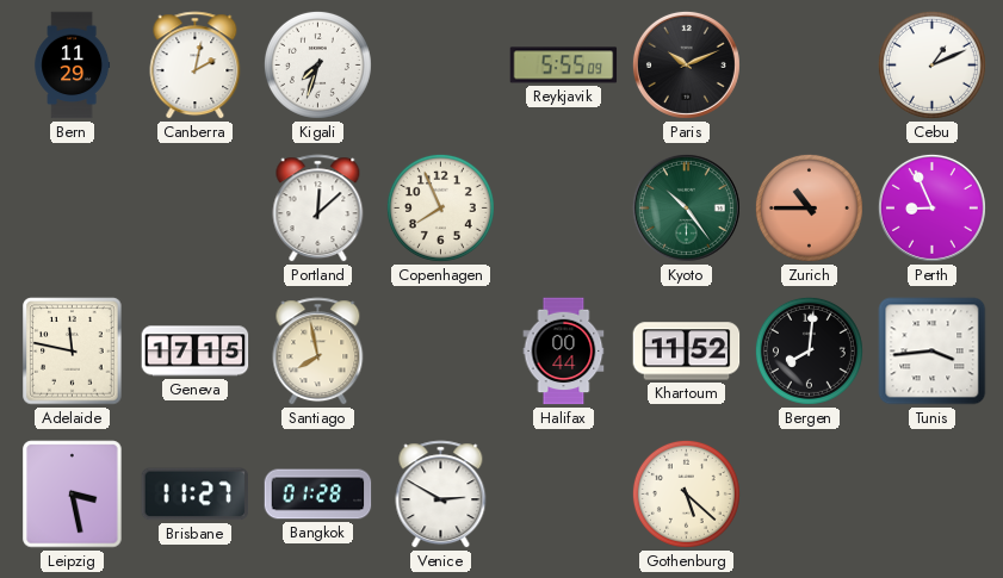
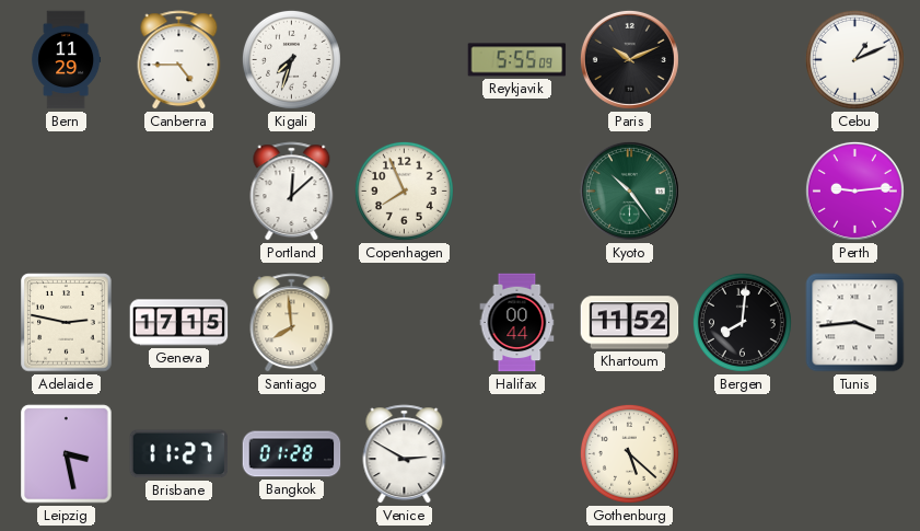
Canberra: 2:02 -> 4:45
Zurich: 10:45 -> none
Perth: 8:56 -> 9:14
Adelaide: 11:47 -> 2:47
Santiago: 7:58 -> 7:59
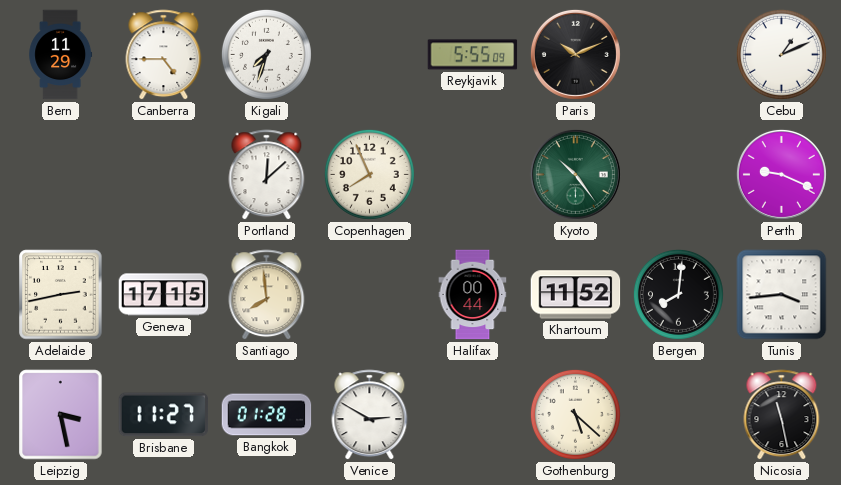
Perth: 9:14 -> 9:19
Adelaide: 2:47 -> 2:43
Nicosia: none -> 11:28
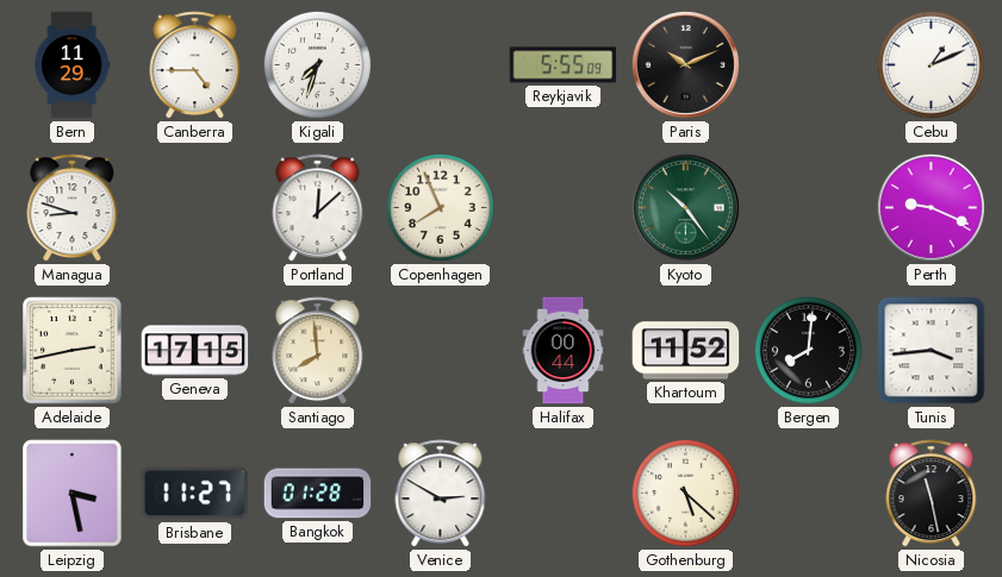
Managua: none -> 8:48
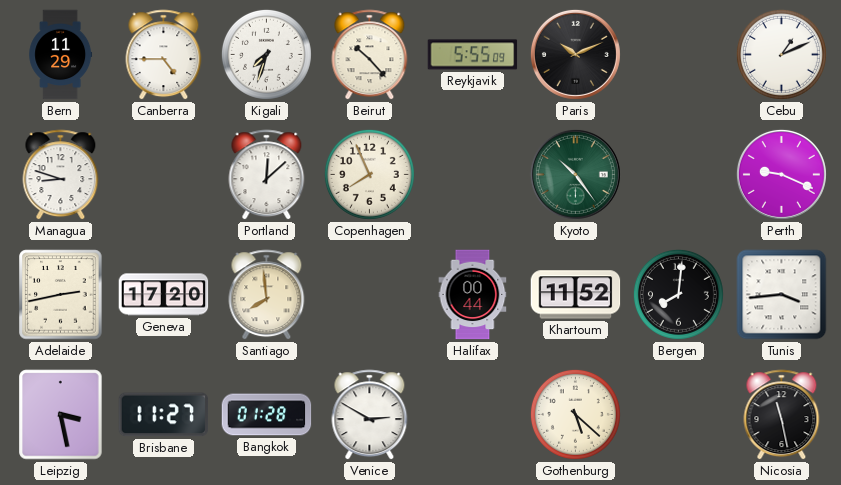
Beirut: none -> 10:23
Geneva: 17:15 -> 17:20
